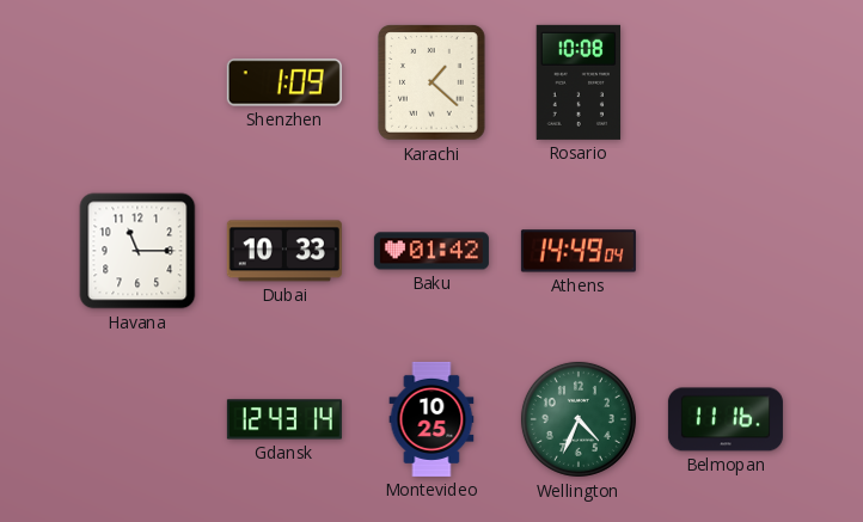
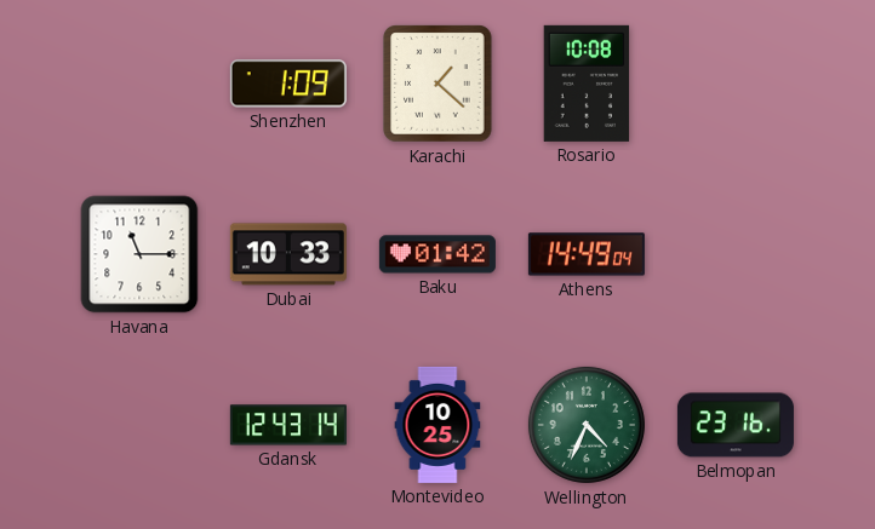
Belmopan: 11:16 -> 23:16
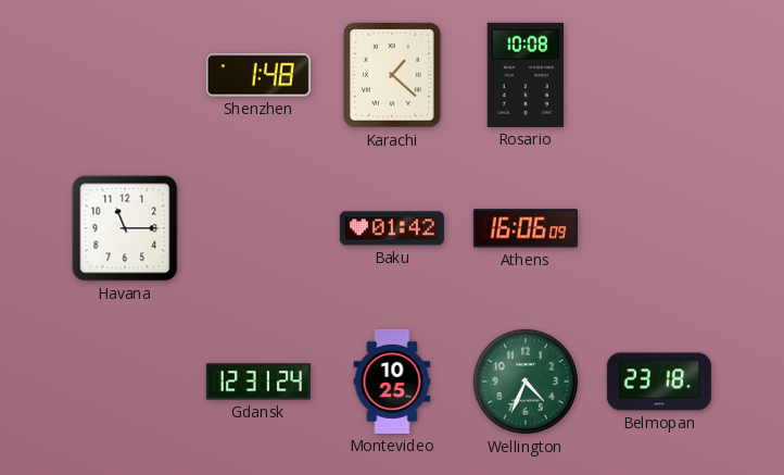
Shenzhen: 1:09 -> 1:48
Dubai: 10:33 -> none
Athens: 14:49 -> 16:06
Gdansk: 12:43 -> 12:31
Belmopan: 23:16 -> 23:18
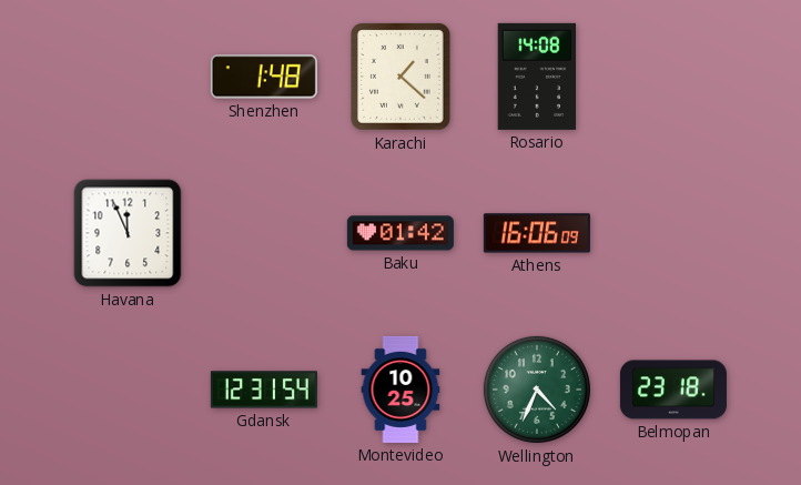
Rosario: 10:08 -> 14:08
Havana: 11:15 -> 11:56
Gdansk: 12:31:24 -> 12:31:54
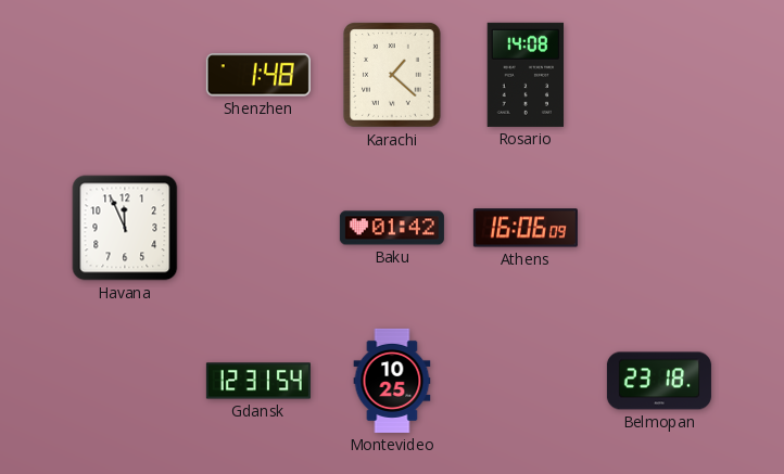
Wellington: 4:34 -> none
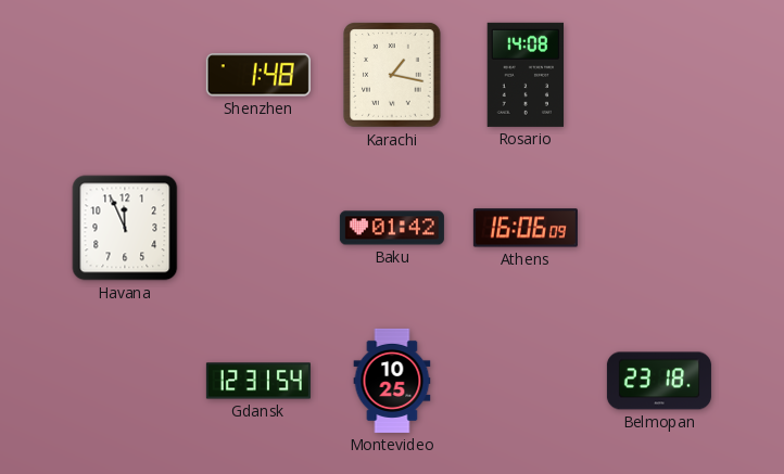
Karachi: 1:22 -> 1:17
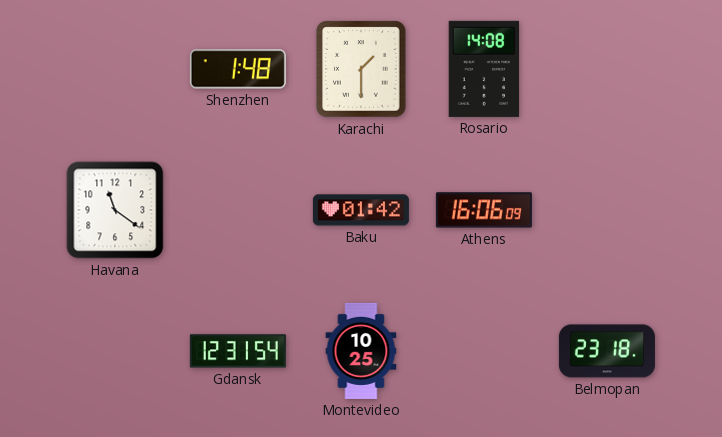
Karachi: 1:17 -> 1:30
Havana: 11:56 -> 11:21
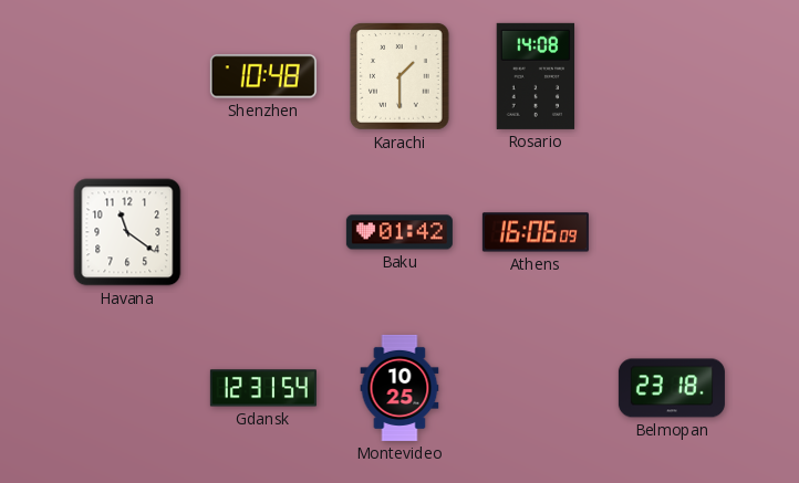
Shenzhen: 1:48 -> 10:48
